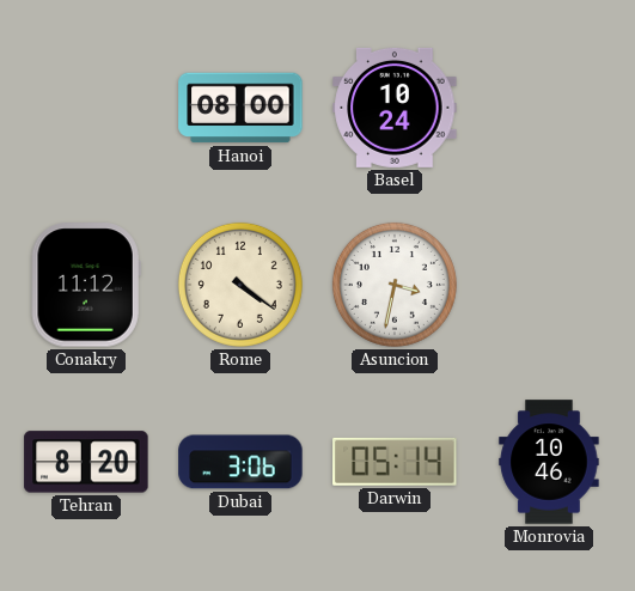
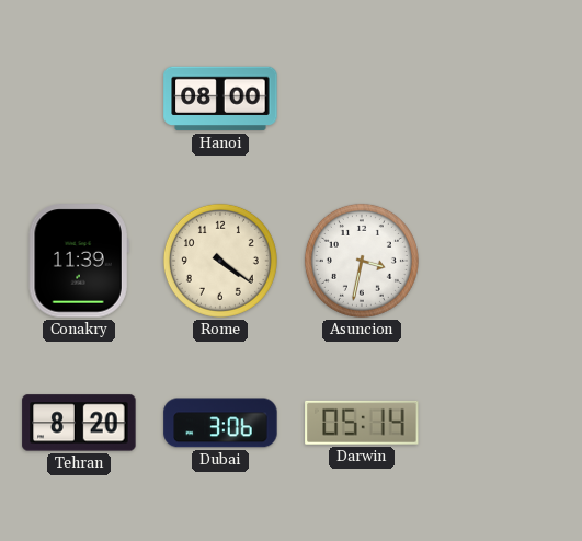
Basel: 10:24 -> none
Conakry: 11:12 -> 11:39
Monrovia: 10:46 -> none
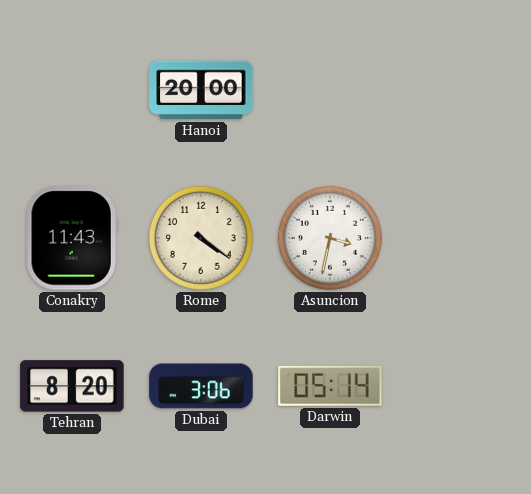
Hanoi: 08:00 -> 20:00
Conakry: 11:39 -> 11:43
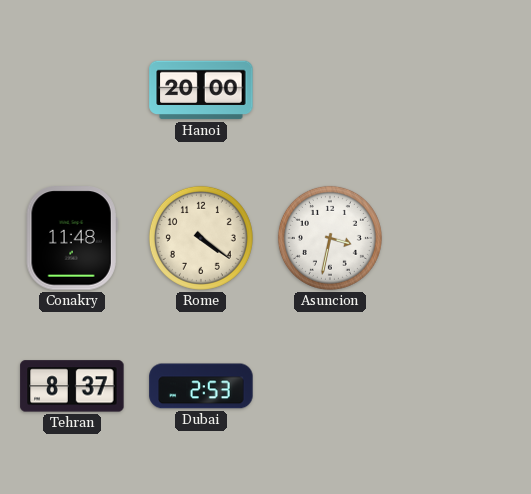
Conakry: 11:43 -> 11:48
Tehran: 8:20 -> 8:37
Dubai: 3:06 -> 2:53
Darwin: 05:14 -> none
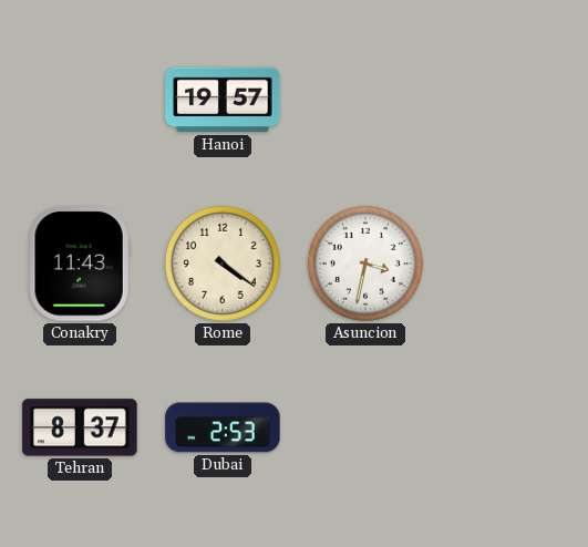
Hanoi: 20:00 -> 19:57
Conakry: 11:48 -> 11:43
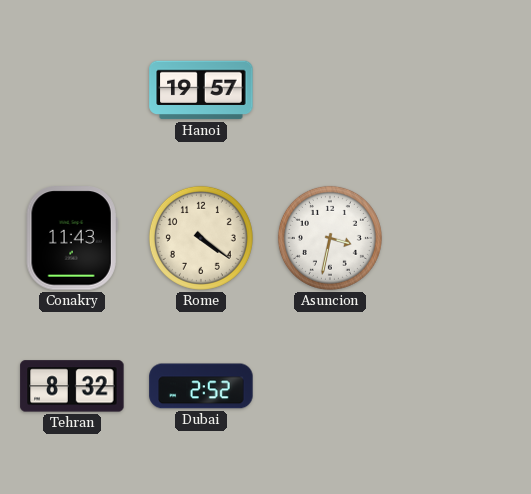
Tehran: 8:37 -> 8:32
Dubai: 2:53 -> 2:52
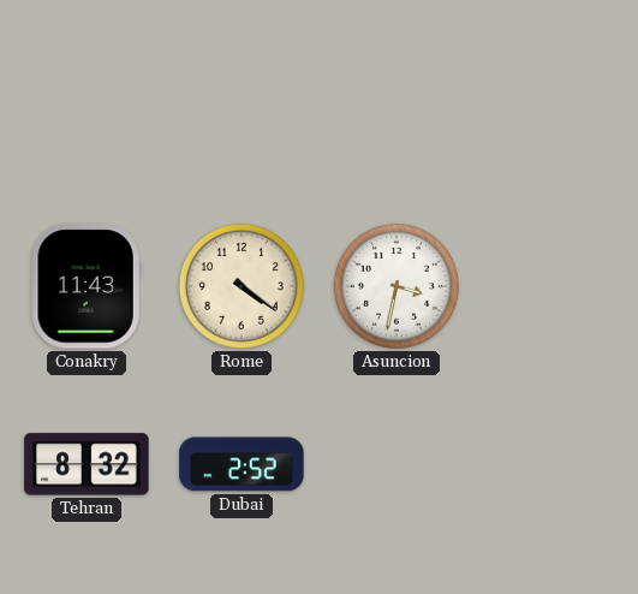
Hanoi: 19:57 -> none
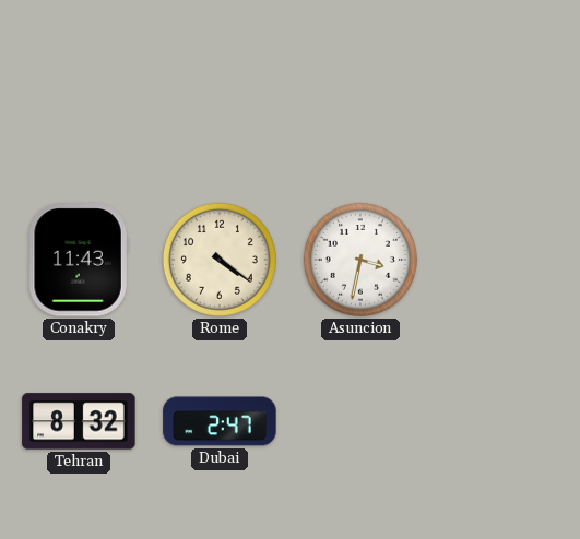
Dubai: 2:52 -> 2:47
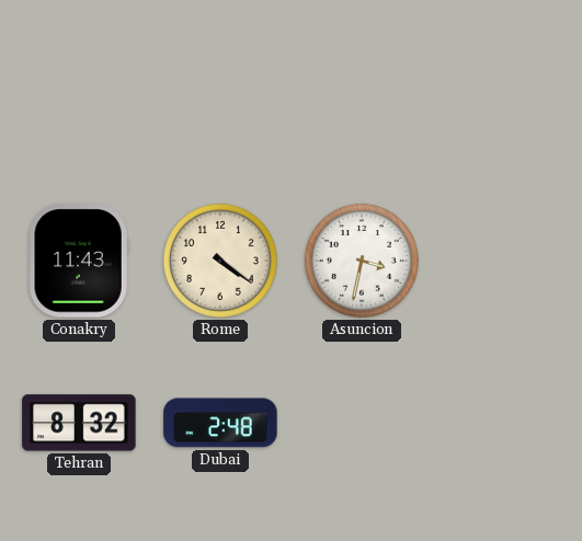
Dubai: 2:47 -> 2:48
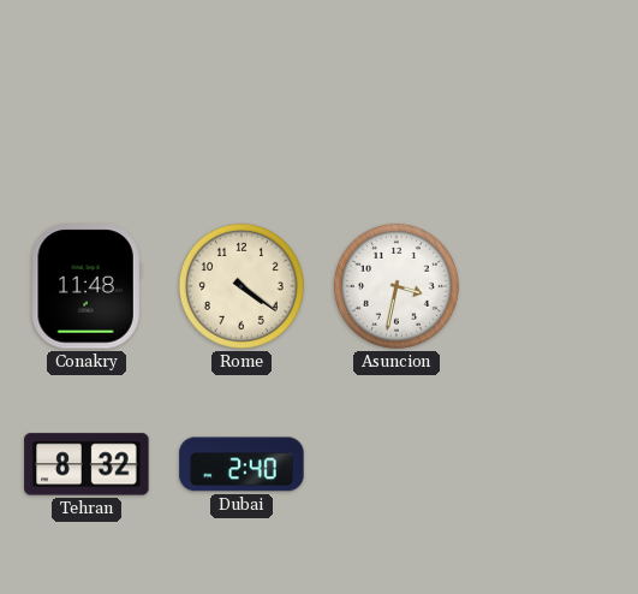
Conakry: 11:43 -> 11:48
Dubai: 2:48 -> 2:40
